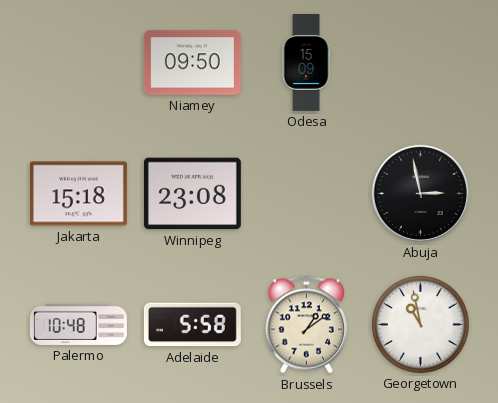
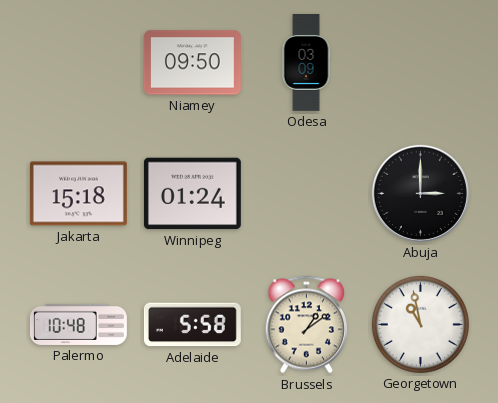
Odesa: 15:09 -> 03:09
Winnipeg: 23:08 -> 01:24
Abuja: 2:58 -> 3:00
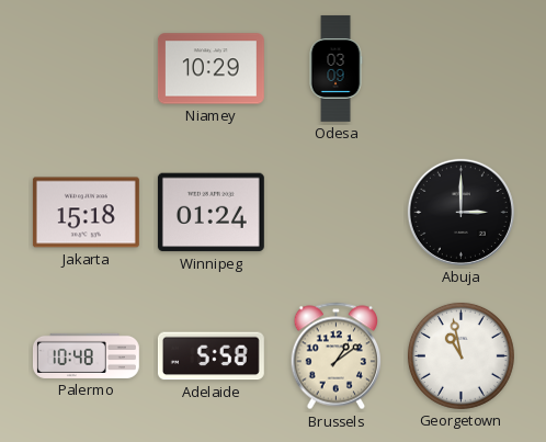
Niamey: 09:50 -> 10:29
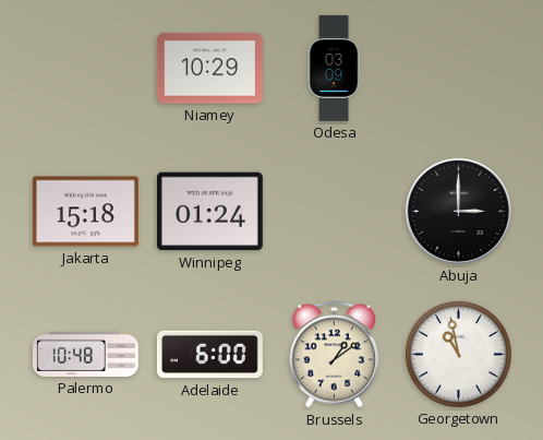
Adelaide: 5:58 -> 6:00
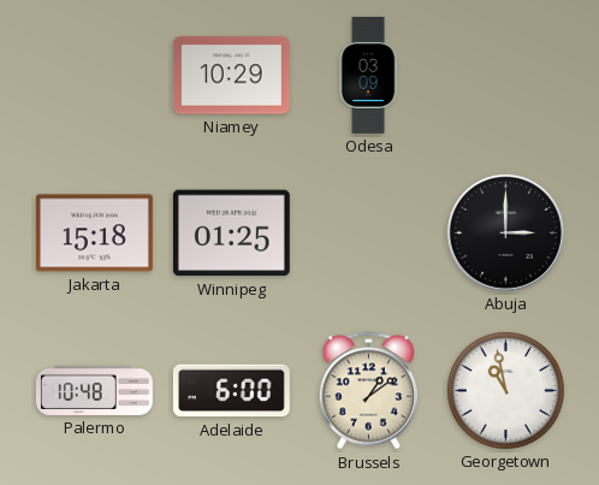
Winnipeg: 01:24 -> 01:25
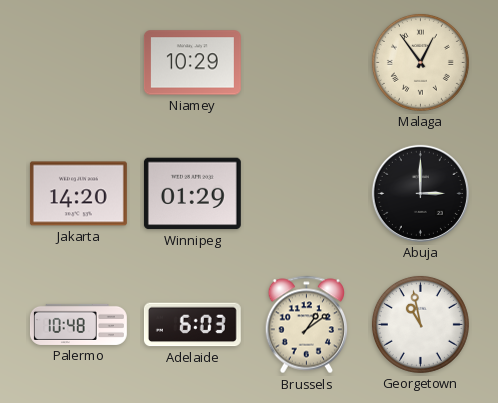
Odesa: 03:09 -> none
Malaga: none -> 12:54
Jakarta: 15:18 -> 14:20
Winnipeg: 01:25 -> 01:29
Adelaide: 6:00 -> 6:03
